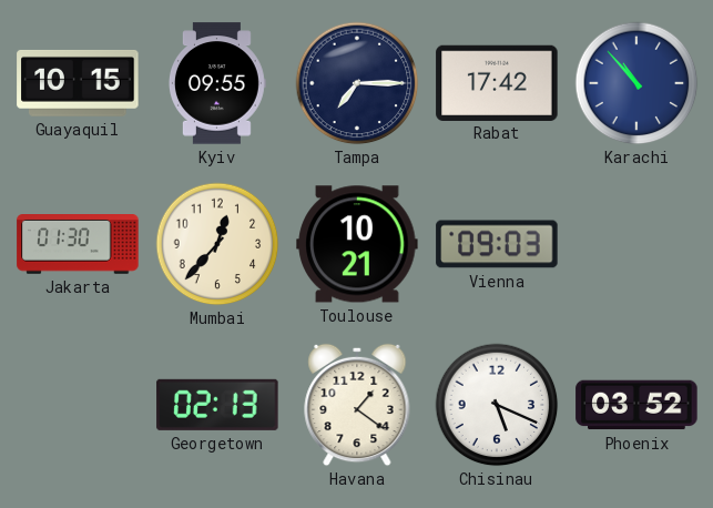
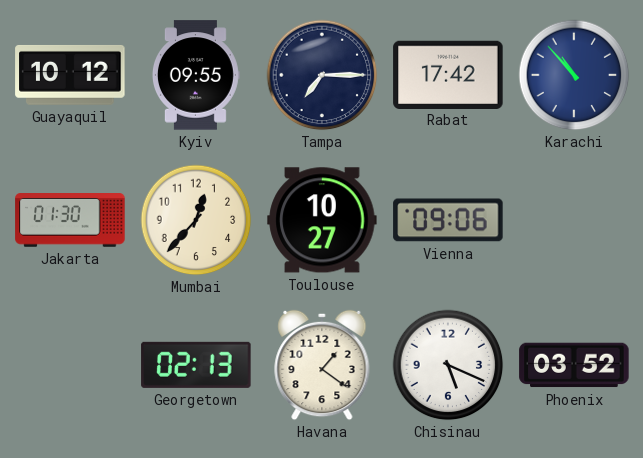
Guayaquil: 10:15 -> 10:12
Toulouse: 10:21 -> 10:27
Vienna: 09:03 -> 09:06
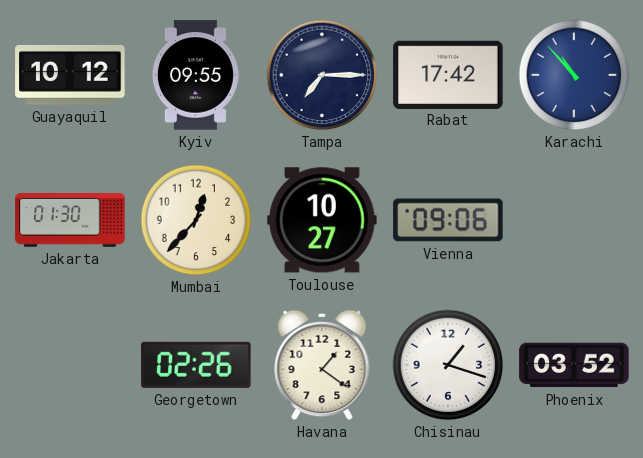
Georgetown: 02:13 -> 02:26
Chisinau: 5:19 -> 1:18
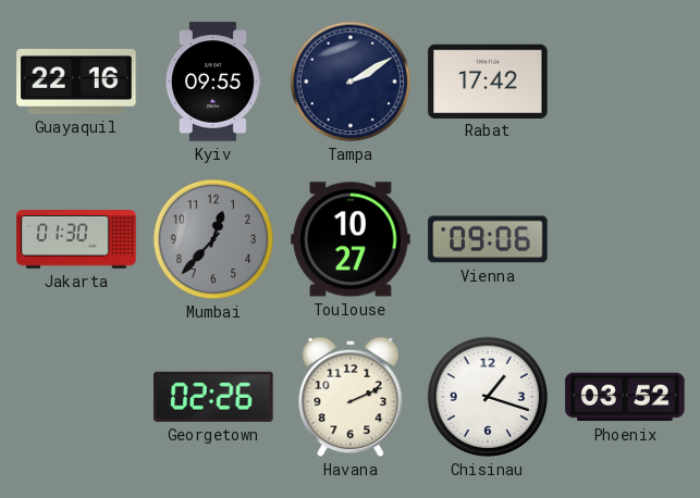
Guayaquil: 10:12 -> 22:16
Tampa: 7:15 -> 2:10
Karachi: 10:53 -> none
Mumbai dial: cream -> grey
Havana: 1:21 -> 2:11
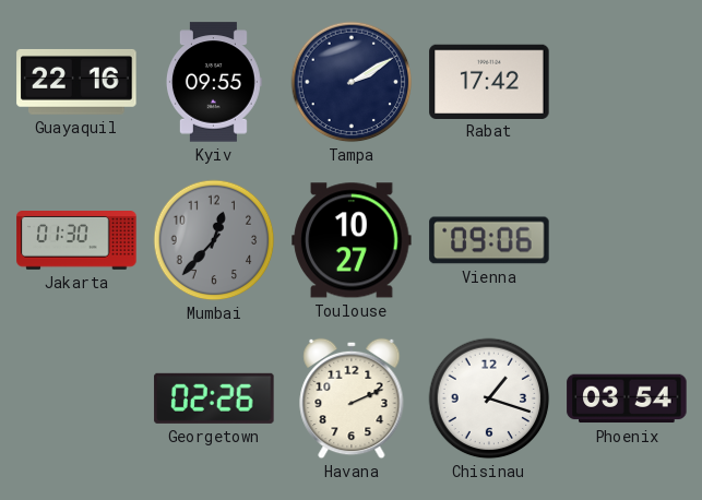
Phoenix: 03:52 -> 03:54
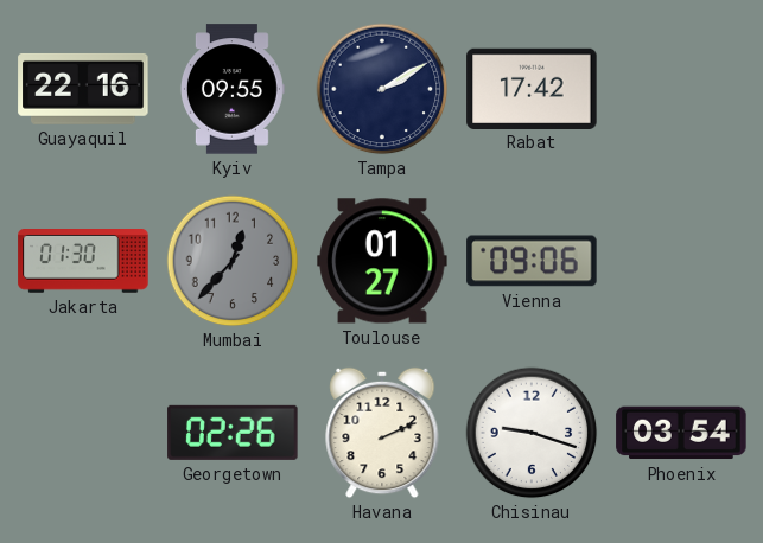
Toulouse: 10:27 -> 01:27
Chisinau: 1:18 -> 9:18
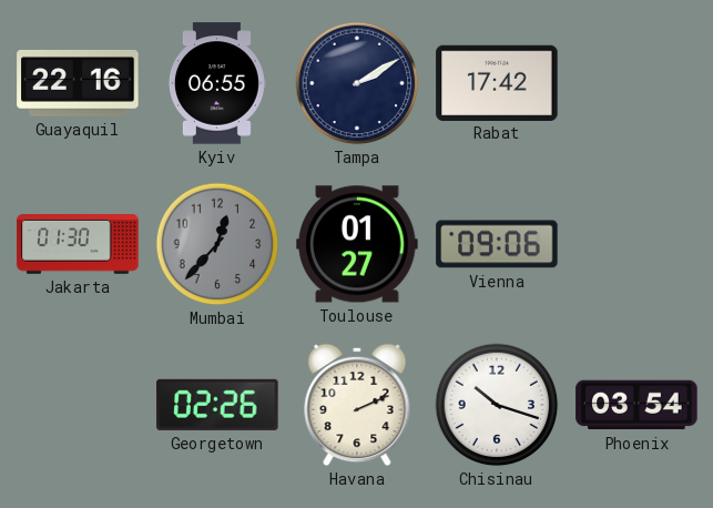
Kyiv: 09:55 -> 06:55
Chisinau: 9:18 -> 10:18
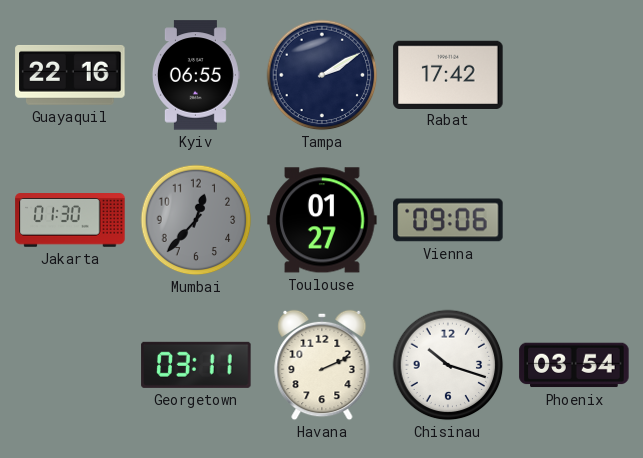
Georgetown: 02:26 -> 03:11
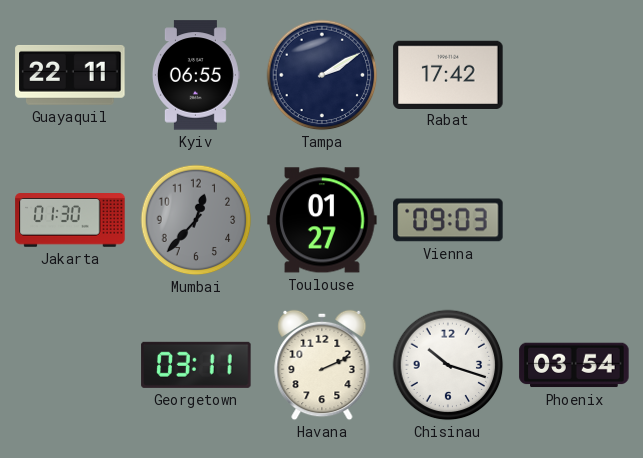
Guayaquil: 22:16 -> 22:11
Vienna: 09:06 -> 09:03
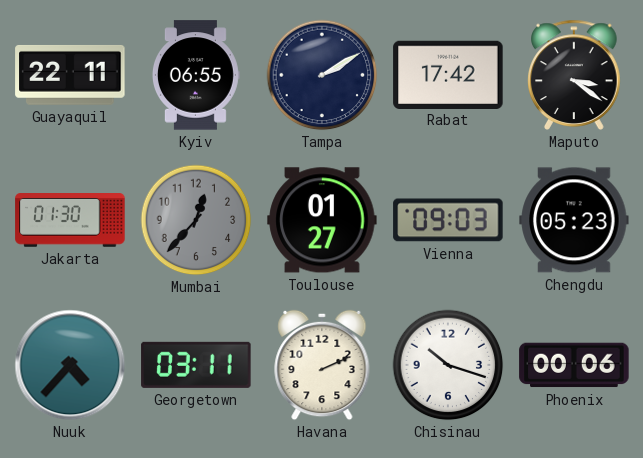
Maputo: none -> 3:21
Chengdu: none -> 05:23
Nuuk: none -> 4:37
Phoenix: 03:54 -> 00:06
